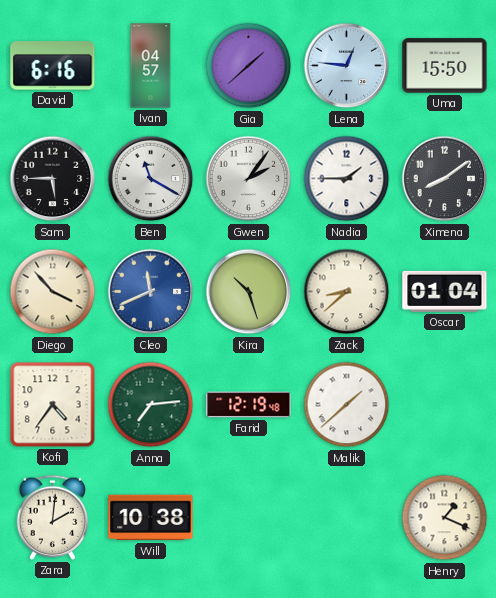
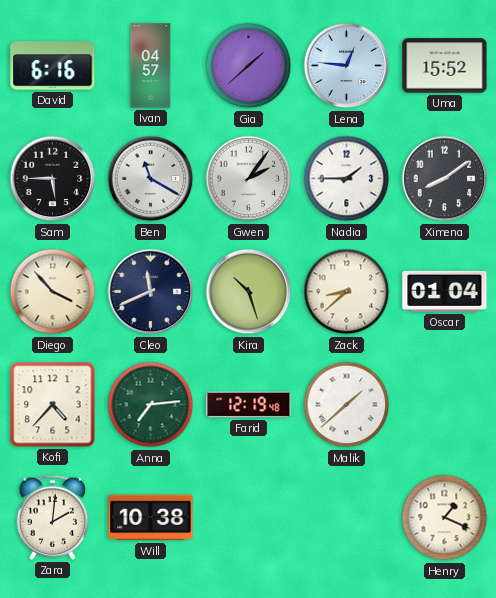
Uma: 15:50 -> 15:52
Cleo dial: blue -> navy
Kofi: 4:36 -> 4:37
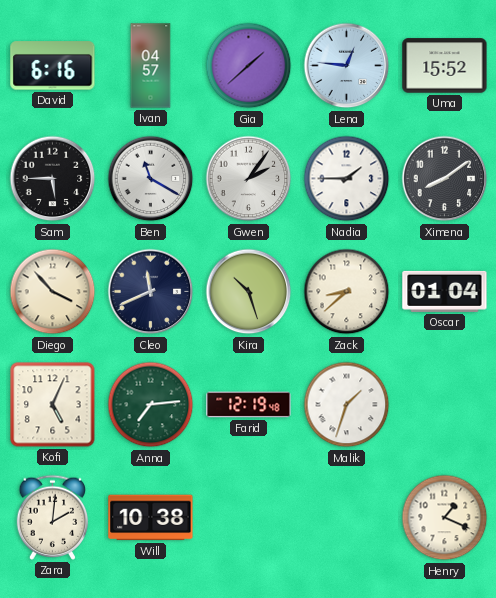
Kofi: 4:37 -> 5:04
Malik: 1:38 -> 1:33
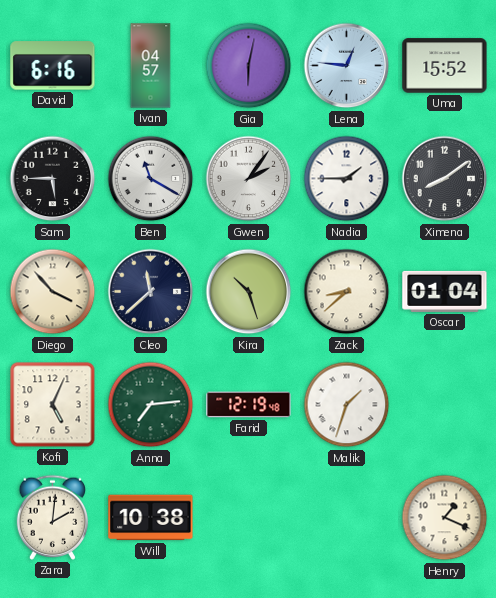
Gia: 1:38 -> 6:02
Cleo: 11:41 -> 11:38
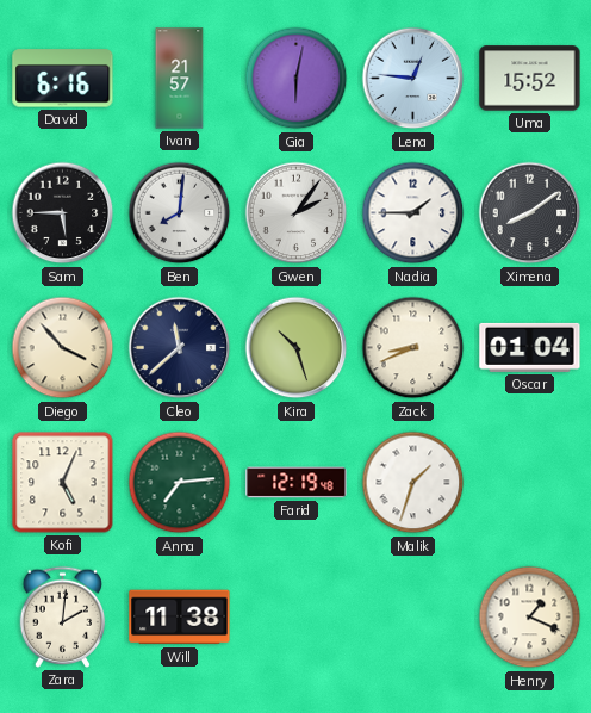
Ivan: 04:57 -> 21:57
Ben: 11:20 -> 8:01
Zack: 8:38 -> 8:41
Will: 10:38 -> 11:38
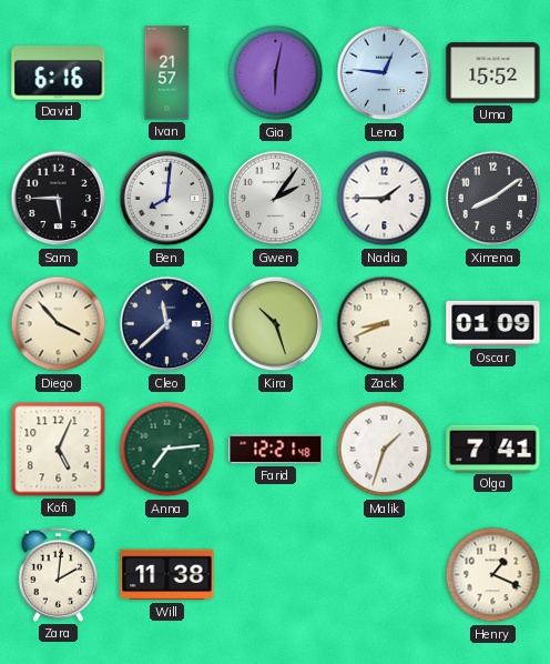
Oscar: 01:04 -> 01:09
Farid: 12:19 -> 12:21
Olga: none -> 7:41
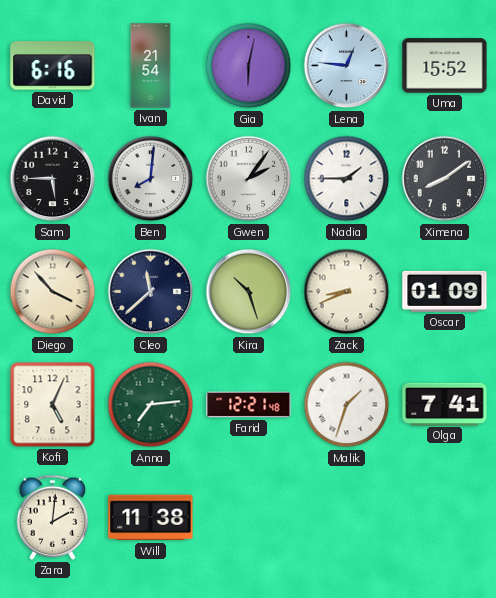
Ivan: 21:57 -> 21:54
Henry: 1:19 -> none
